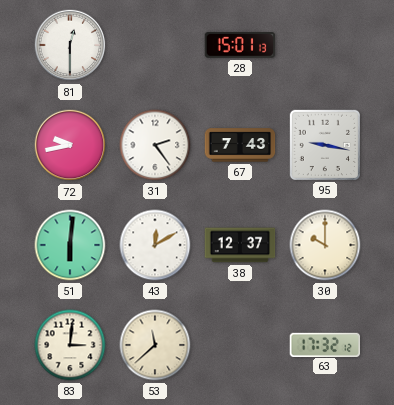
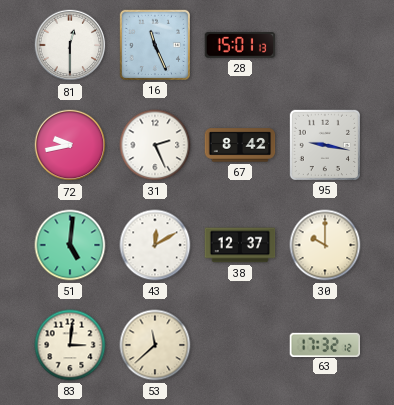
16: none -> 11:26
31: 2:24 -> 2:26
67: 7:43 -> 8:42
51: 6:01 -> 5:01
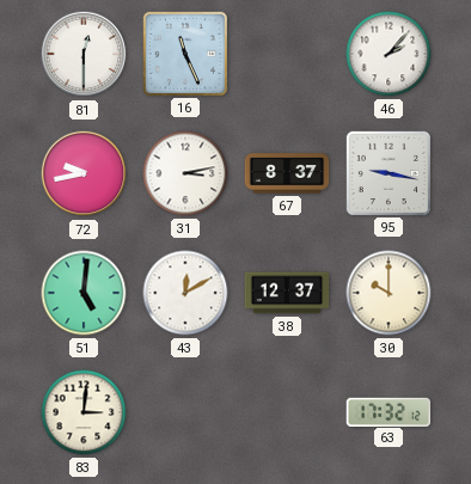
28: 15:01 -> none
46: none -> 2:07
31: 2:26 -> 3:13
67: 8:42 -> 8:37
53: 11:38 -> none
